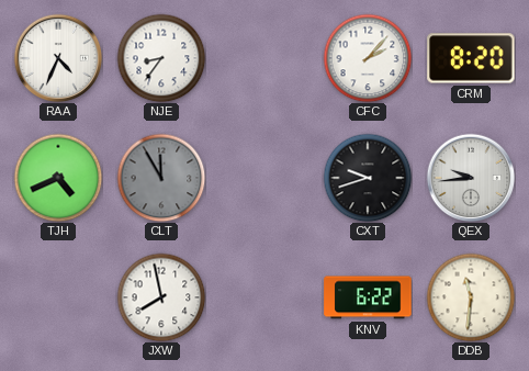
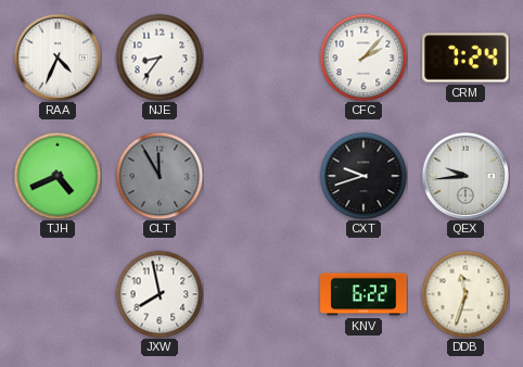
CRM: 8:20 -> 7:24
DDB: 11:31 -> 11:33
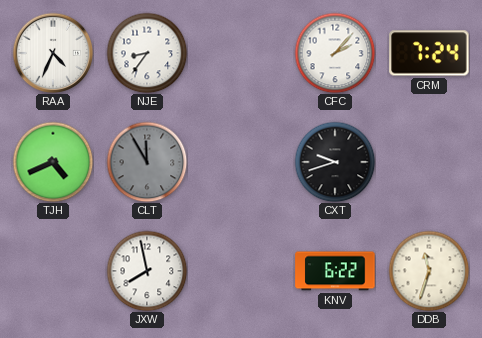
QEX: 9:44 -> none
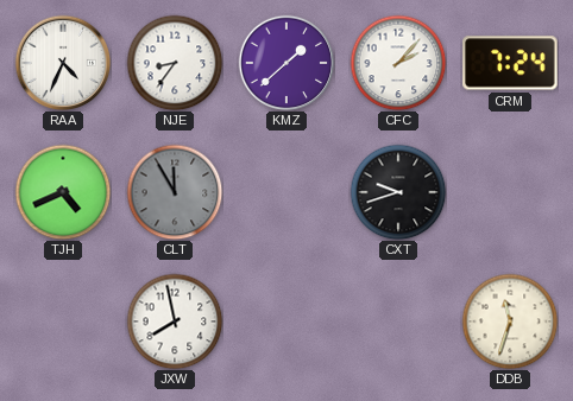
KMZ: none -> 1:38
KNV: 6:22 -> none
